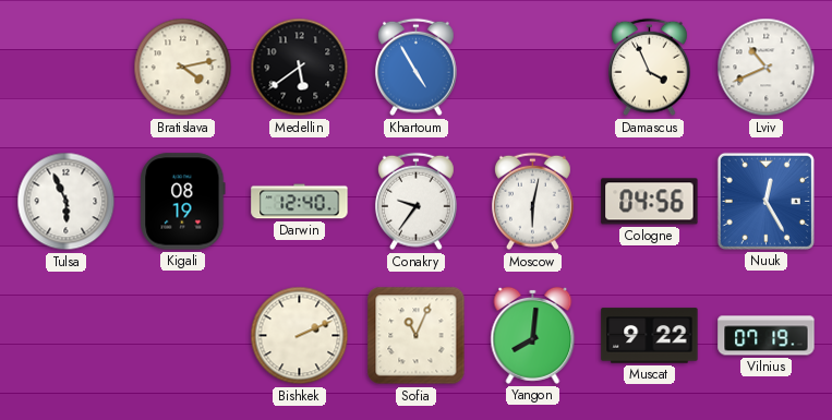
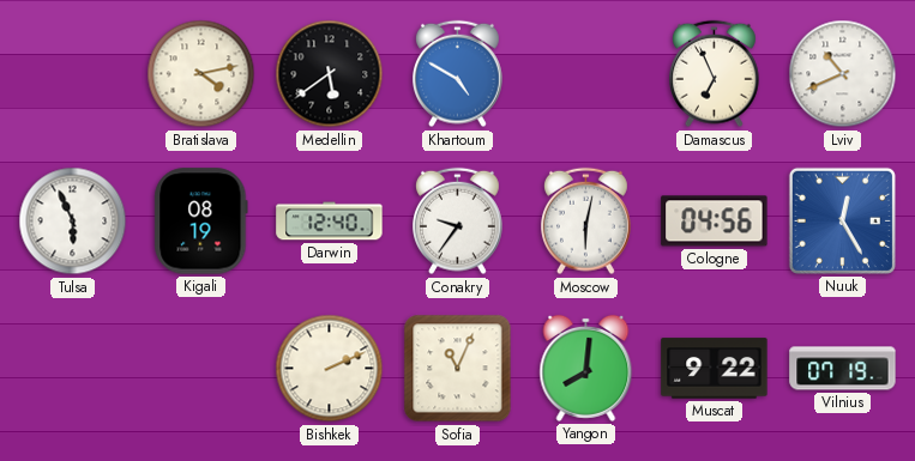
Khartoum: 4:55 -> 4:50
Damascus: 3:56 -> 6:56
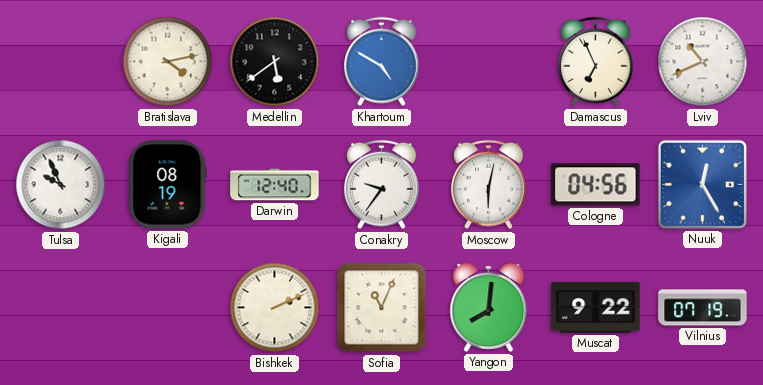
Tulsa: 5:56 -> 9:56
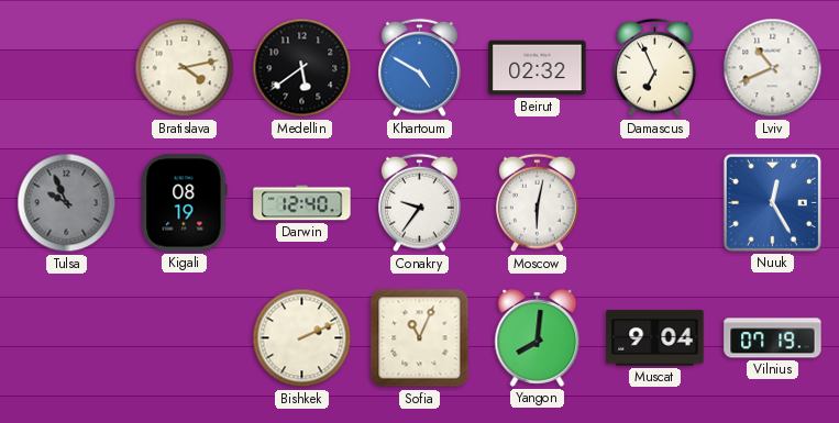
Beirut: none -> 02:32
Tulsa dial: white -> grey
Cologne: 04:56 -> none
Muscat: 9:22 -> 9:04
